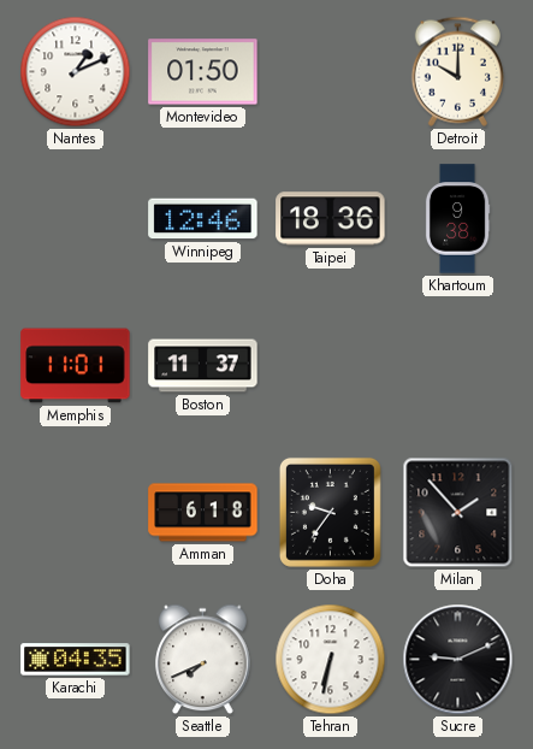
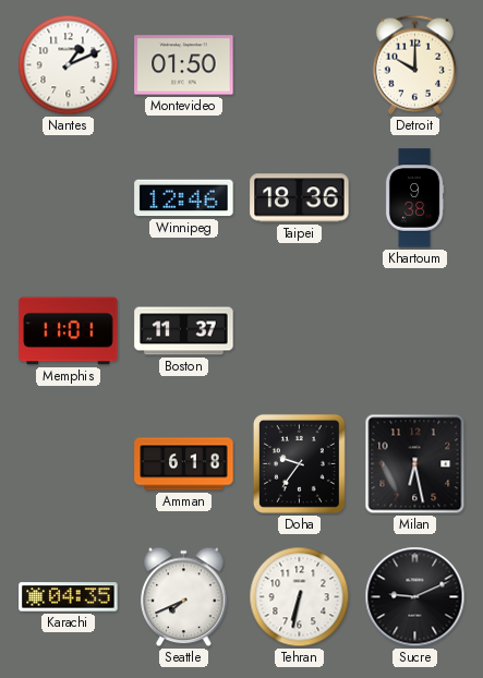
Milan: 1:53 -> 6:28
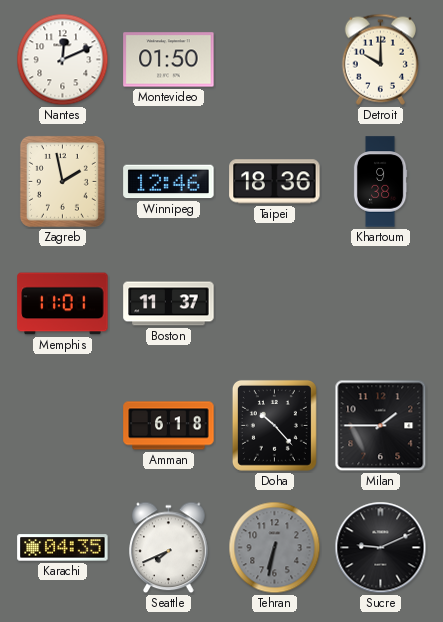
Nantes: 1:11 -> 12:11
Zagreb: none -> 1:58
Doha: 9:36 -> 10:23
Milan: 6:28 -> 1:45
Tehran dial: white -> grey
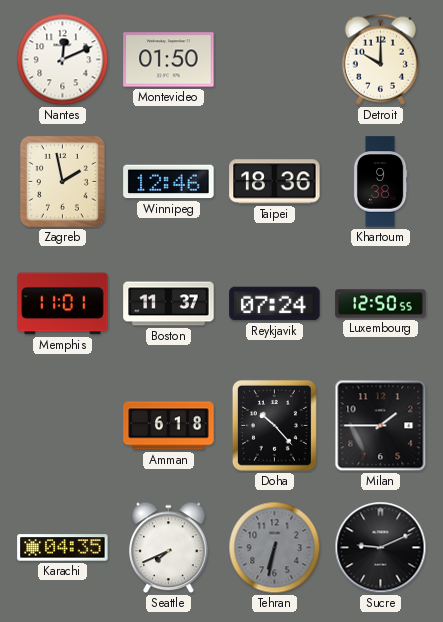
Reykjavik: none -> 07:24
Luxembourg: none -> 12:50
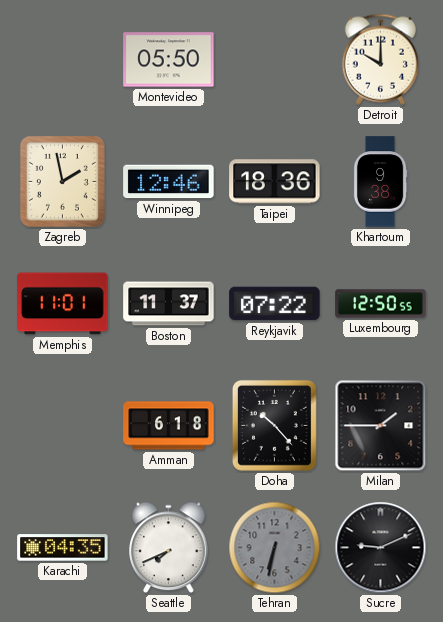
Nantes: 12:11 -> none
Montevideo: 01:50 -> 05:50
Reykjavik: 07:24 -> 07:22
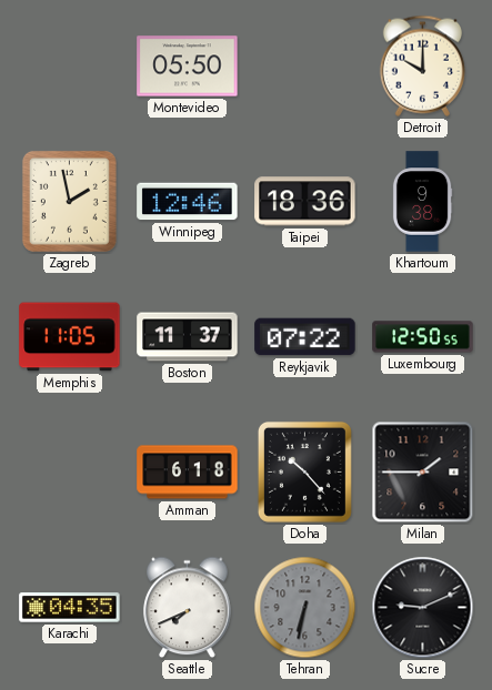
Memphis: 11:01 -> 11:05
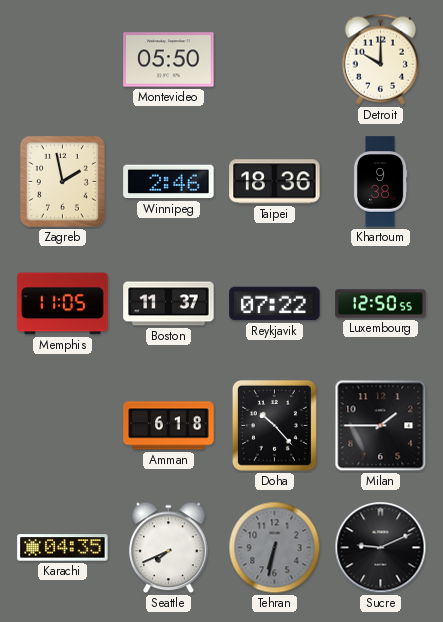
Winnipeg: 12:46 -> 2:46
